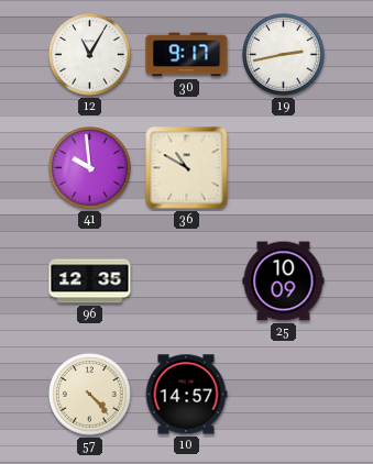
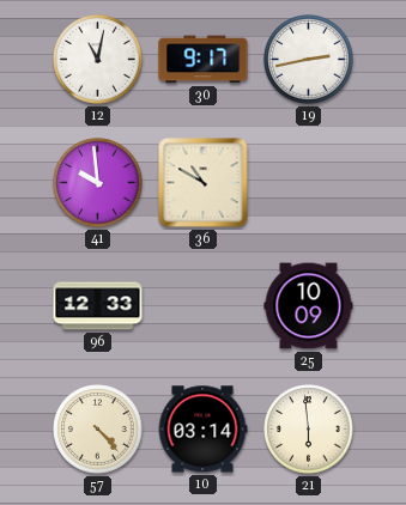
12: 11:05 -> 11:02
96: 12:35 -> 12:33
10: 14:57 -> 03:14
21: none -> 5:59
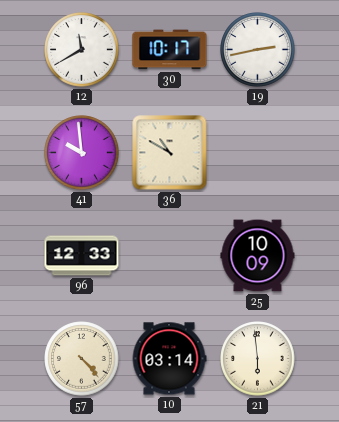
12: 11:02 -> 11:40
30: 9:17 -> 10:17
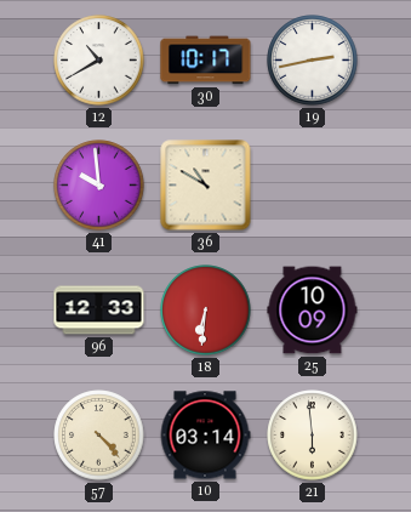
12: 11:40 -> 10:40
18: none -> 6:31
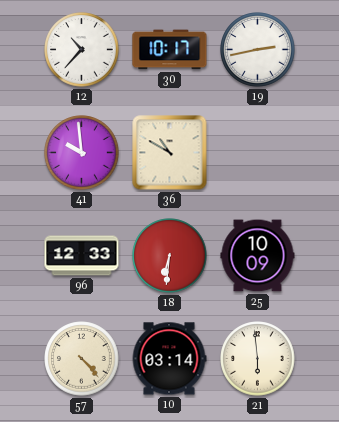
12: 10:40 -> 10:37
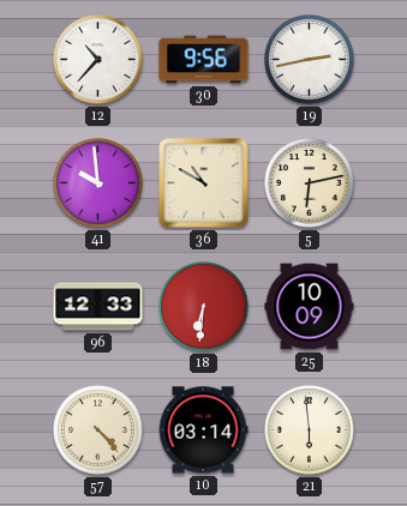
30: 10:17 -> 9:56
5: none -> 6:13
